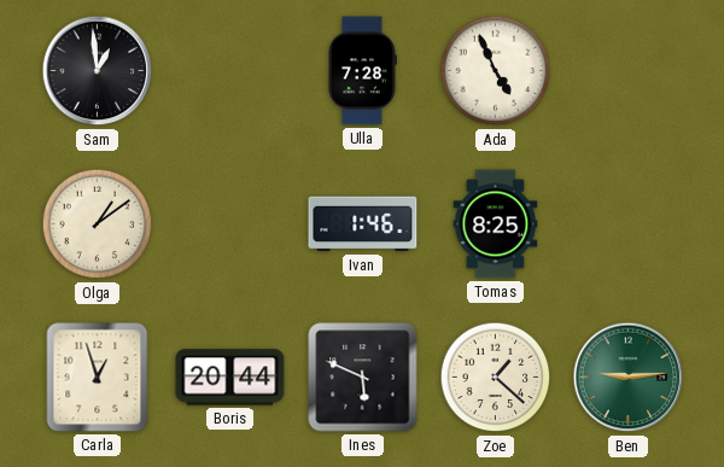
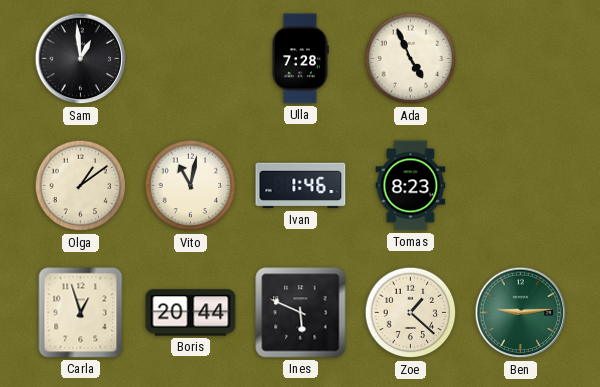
Vito: none -> 11:02
Tomas: 8:25 -> 8:23
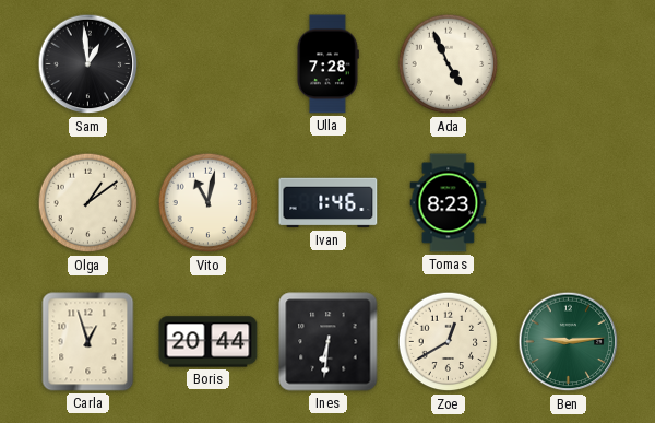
Ines: 5:49 -> 6:31
Zoe: 1:22 -> 12:40
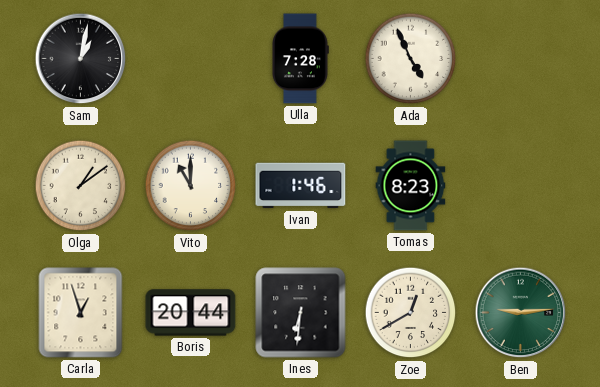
Sam: 12:59 -> 1:02
Vito: 11:02 -> 11:00
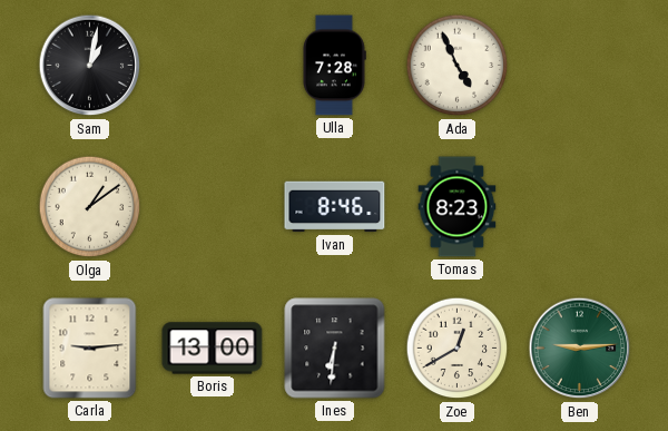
Vito: 11:00 -> none
Ivan: 1:46 -> 8:46
Carla: 12:57 -> 9:14
Boris: 20:44 -> 13:00
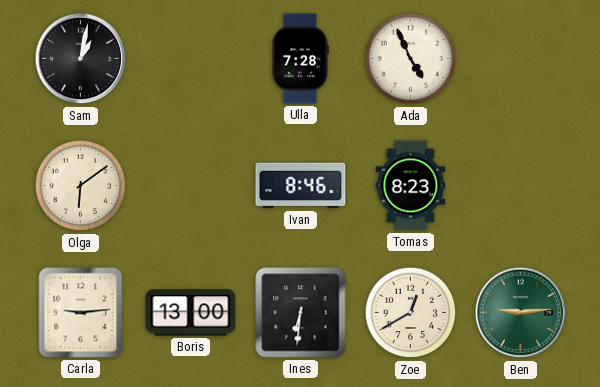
Olga: 1:09 -> 6:09
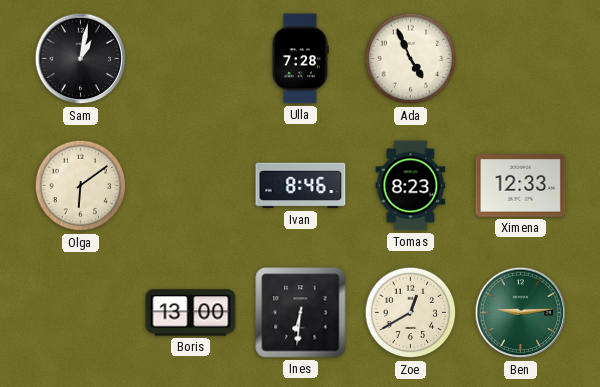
Ximena: none -> 12:33
Carla: 9:14 -> none
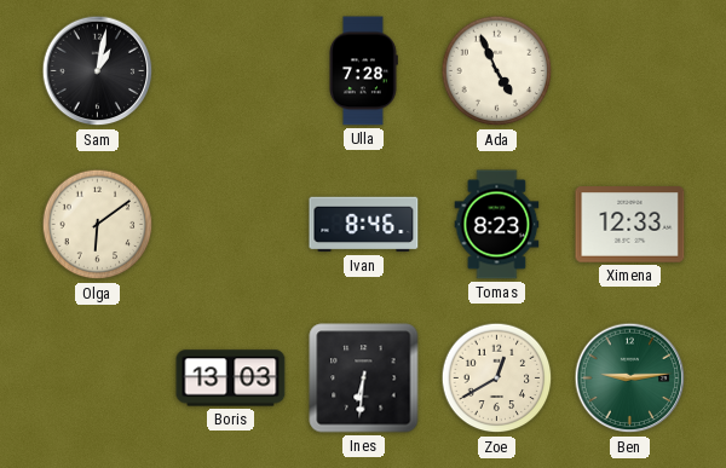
Boris: 13:00 -> 13:03
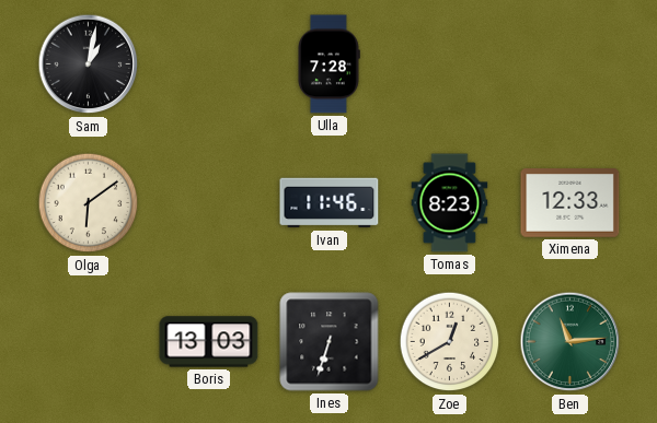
Ada: 4:56 -> none
Ivan: 8:46 -> 11:46
Ines: 6:31 -> 6:33
Ben: 9:14 -> 11:14
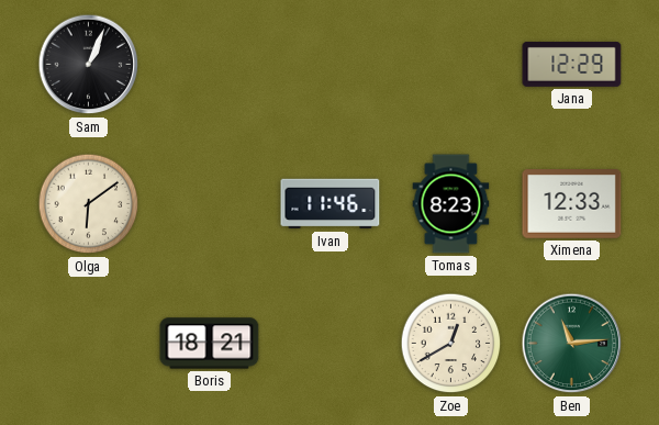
Sam: 1:02 -> 1:04
Ulla: 7:28 -> none
Jana: none -> 12:29
Boris: 13:03 -> 18:21
Ines: 6:33 -> none
